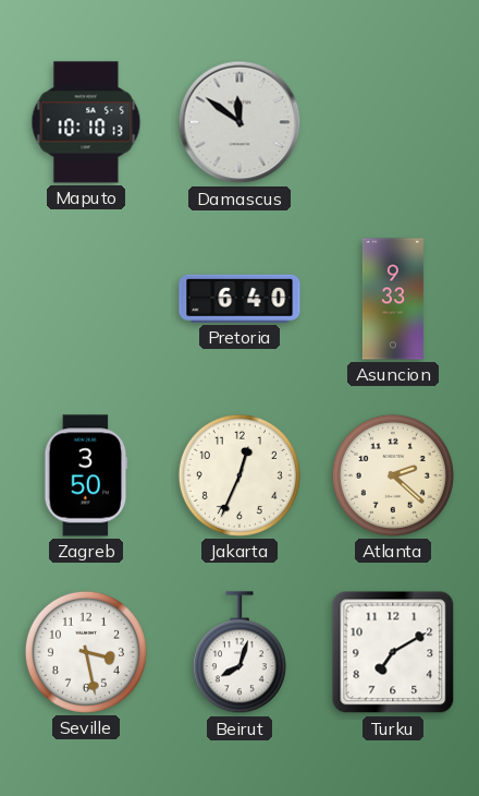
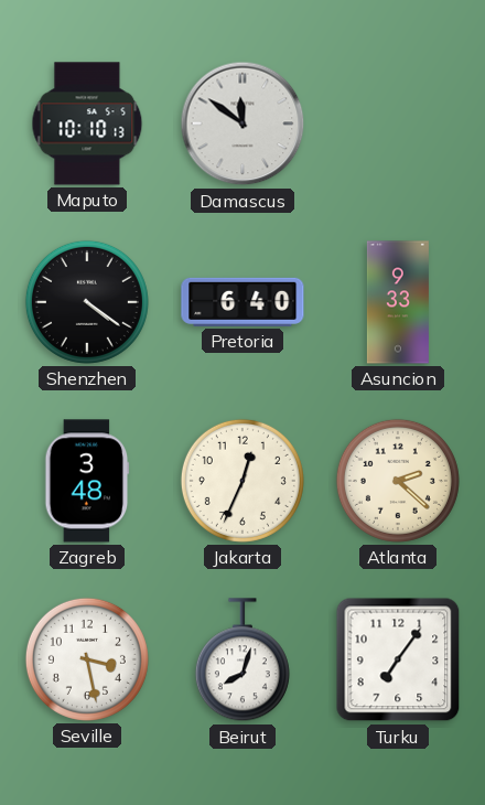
Shenzhen: none -> 4:21
Zagreb: 3:50 -> 3:48
Turku: 7:10 -> 7:06
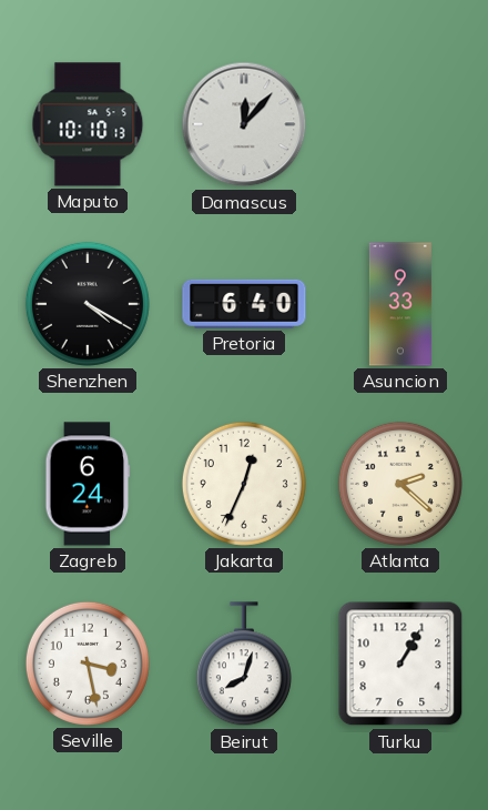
Damascus: 11:51 -> 12:07
Shenzhen: 4:21 -> 4:20
Zagreb: 3:48 -> 6:24
Turku: 7:06 -> 1:05
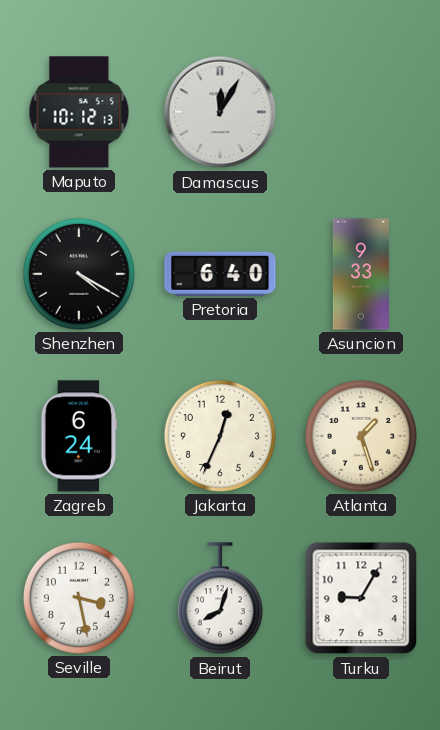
Maputo: 10:10 -> 10:12
Damascus: 12:07 -> 12:05
Atlanta: 2:22 -> 1:27
Turku: 1:05 -> 9:05
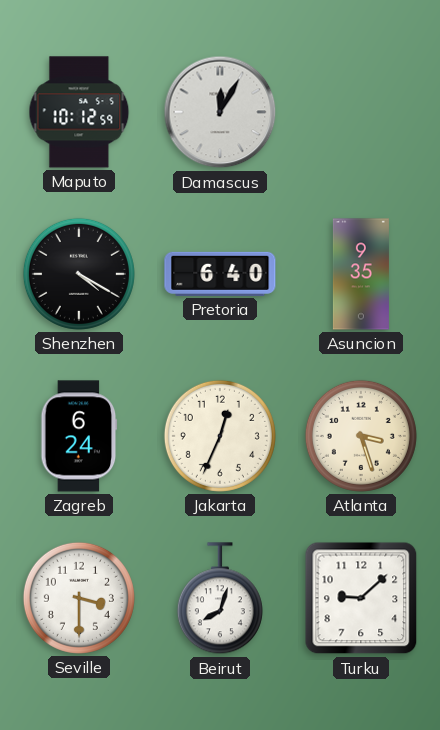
Maputo: 10:12:13 -> 10:12:59
Asuncion: 9:33 -> 9:35
Atlanta: 1:27 -> 3:27
Seville: 3:28 -> 3:30
Turku: 9:05 -> 9:08
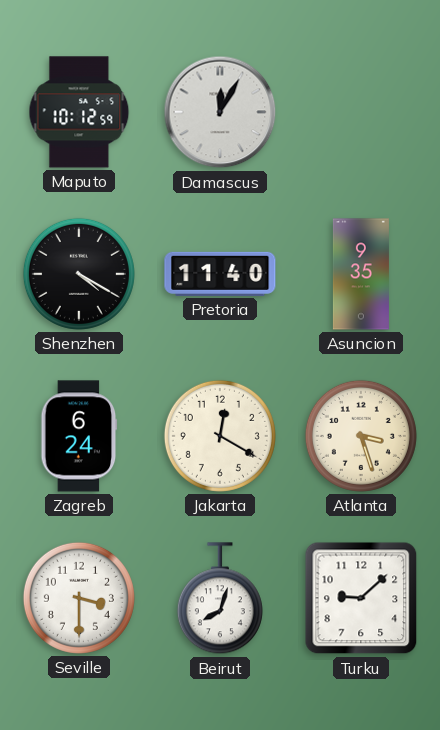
Pretoria: 6:40 -> 11:40
Jakarta: 12:34 -> 12:20
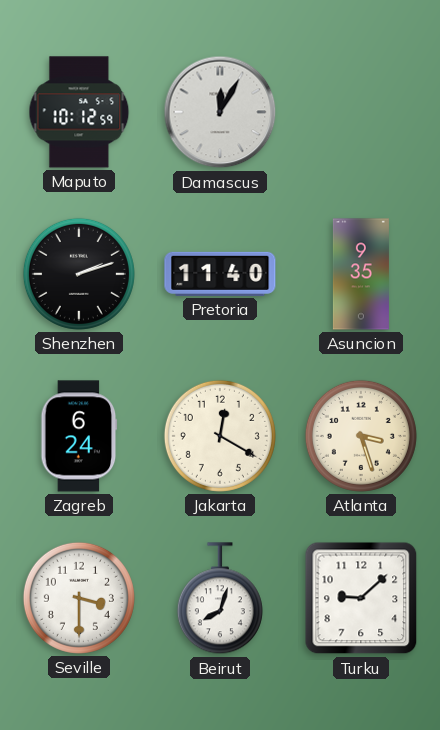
Shenzhen: 4:20 -> 2:12
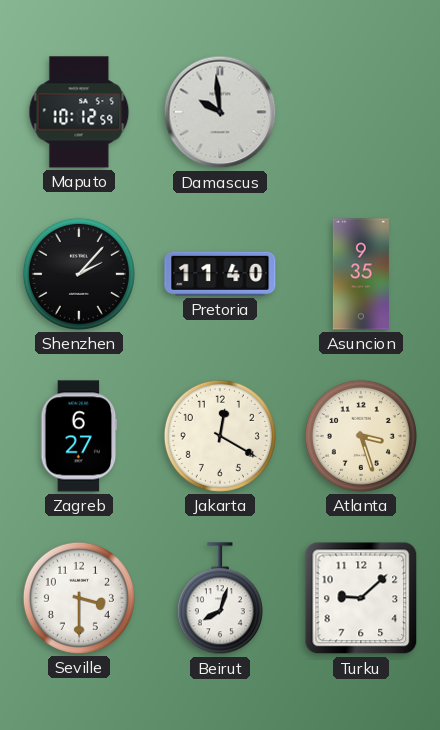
Damascus: 12:05 -> 9:59
Shenzhen: 2:12 -> 2:07
Zagreb: 6:24 -> 6:27
